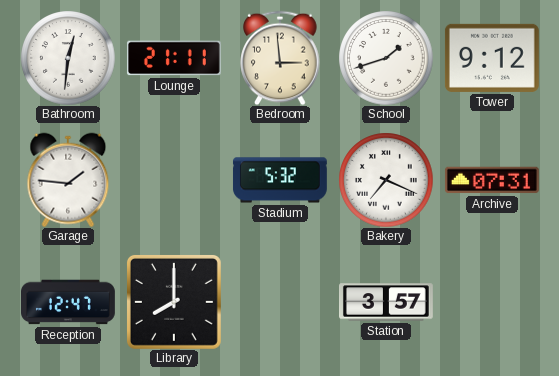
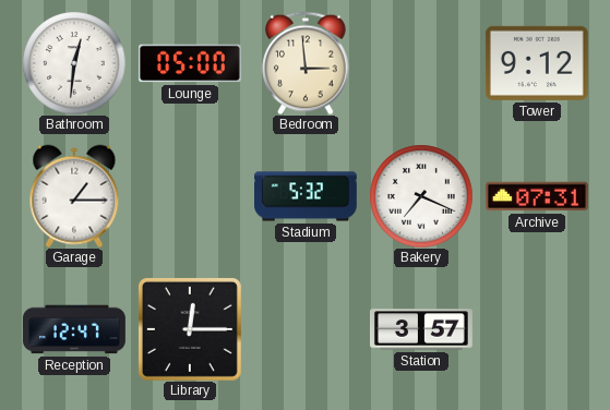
Lounge: 21:11 -> 05:00
School: 1:42 -> none
Garage: 1:46 -> 1:15
Library: 8:00 -> 12:15
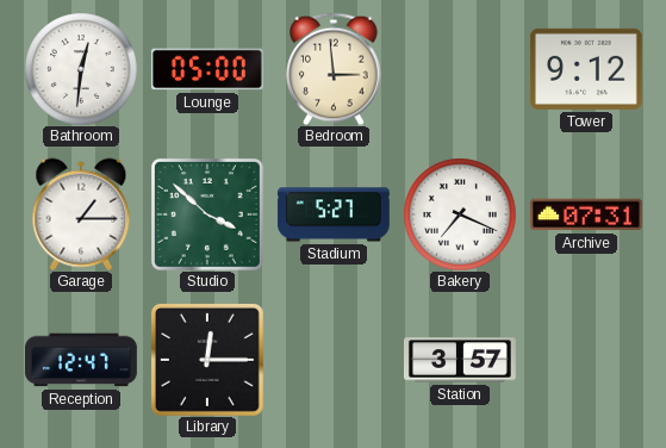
Studio: none -> 3:52
Stadium: 5:32 -> 5:27
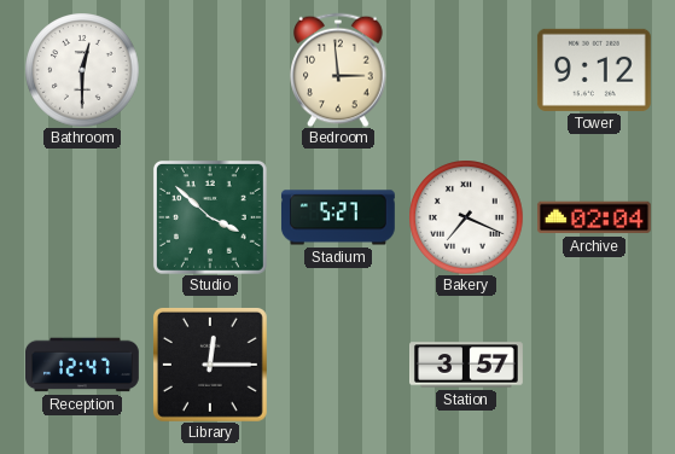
Bathroom: 12:31 -> 12:30
Lounge: 05:00 -> none
Garage: 1:15 -> none
Archive: 07:31 -> 02:04
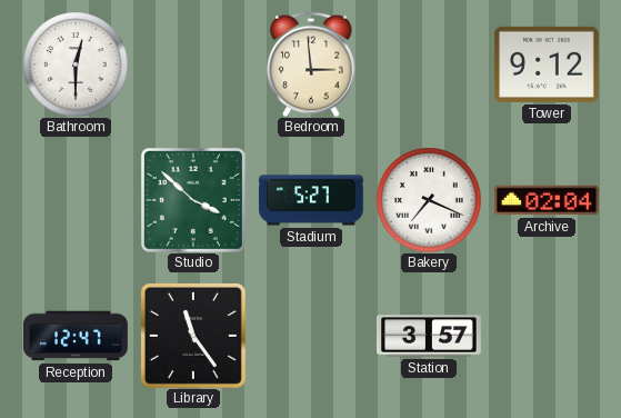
Library: 12:15 -> 11:24
